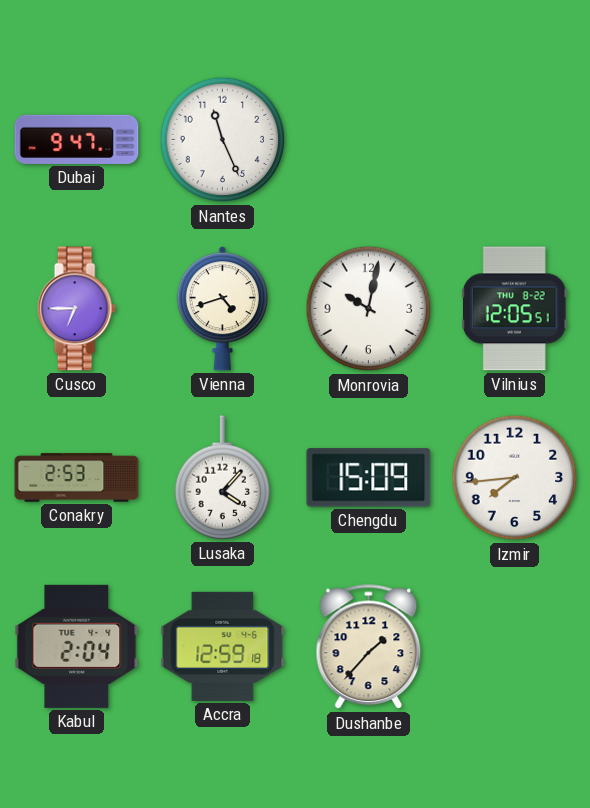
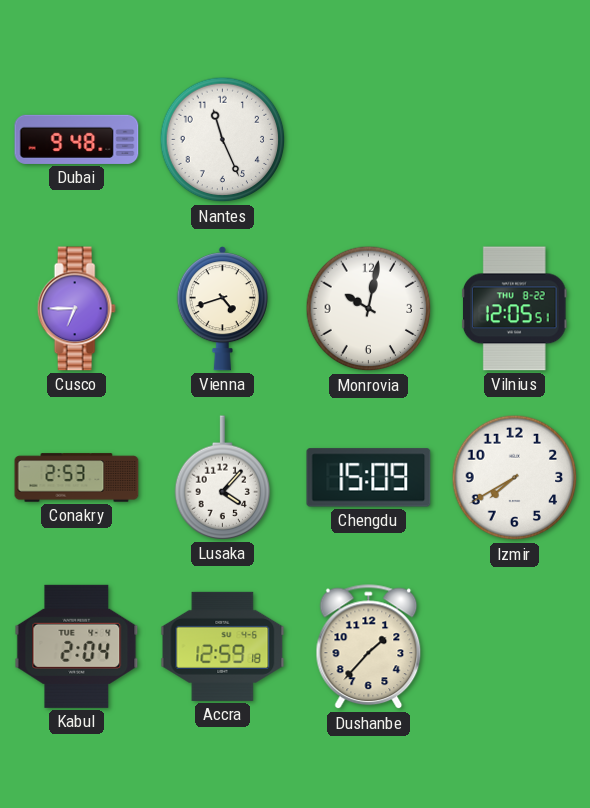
Dubai: 9:47 -> 9:48
Izmir: 7:44 -> 7:40
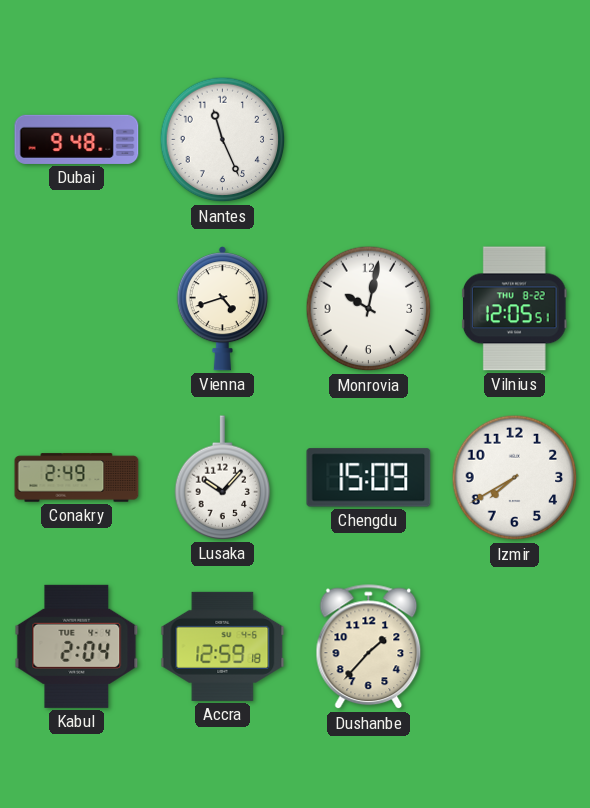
Cusco: 6:45 -> none
Conakry: 2:53 -> 2:49
Lusaka: 4:07 -> 10:07
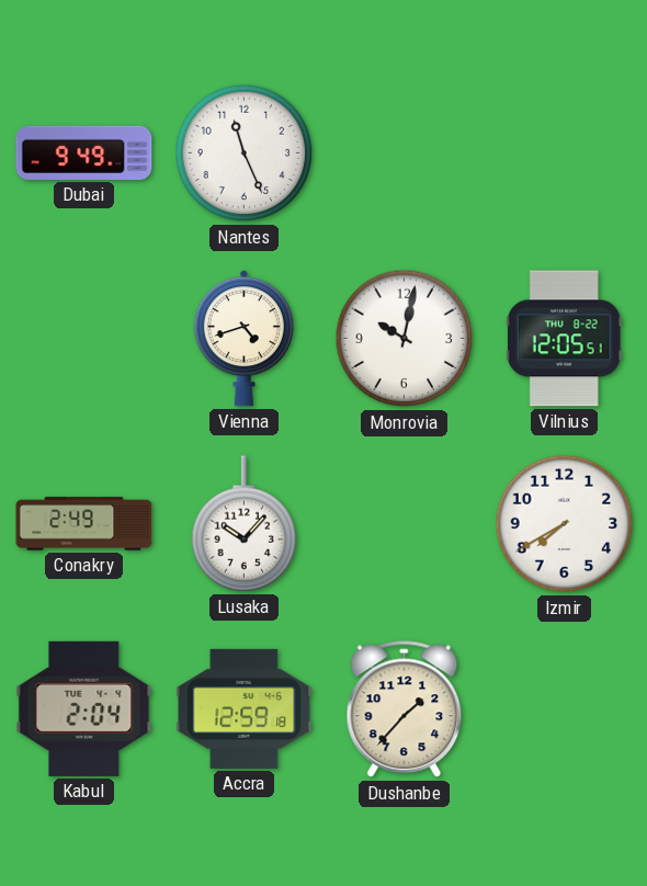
Dubai: 9:48 -> 9:49
Chengdu: 15:09 -> none
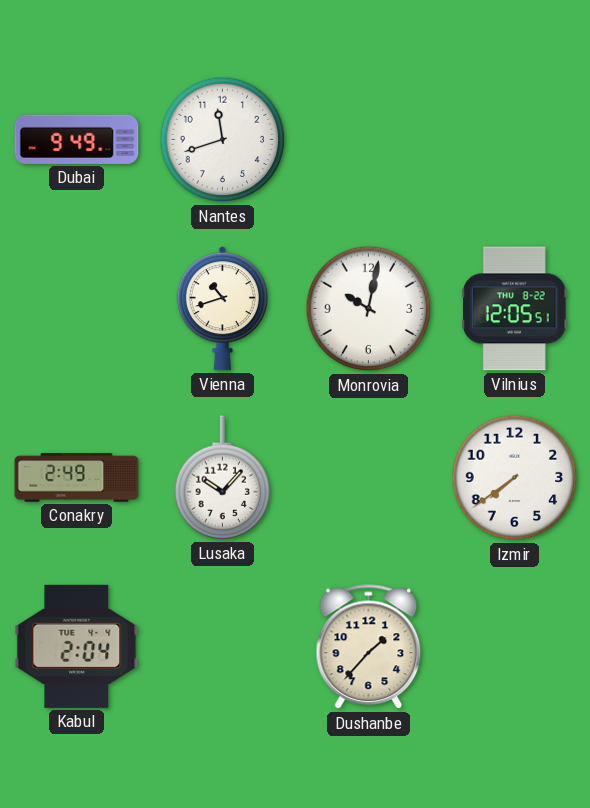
Nantes: 11:26 -> 11:42
Vienna: 4:42 -> 10:42
Izmir: 7:40 -> 7:39
Accra: 12:59 -> none
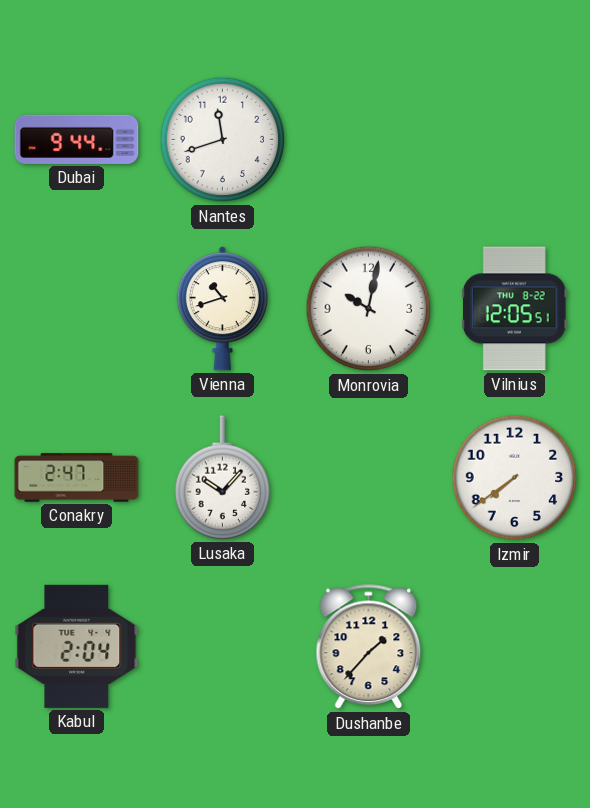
Dubai: 9:49 -> 9:44
Conakry: 2:49 -> 2:47
